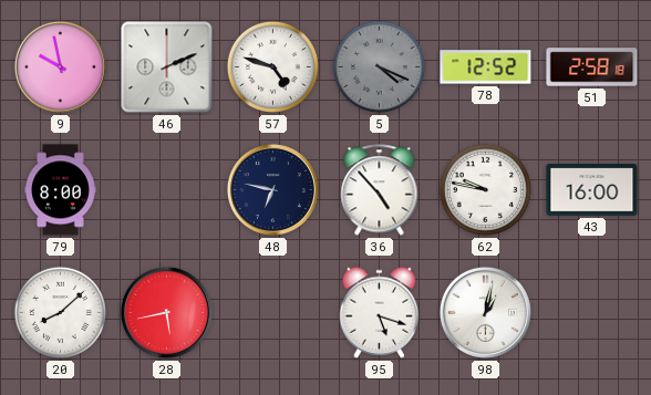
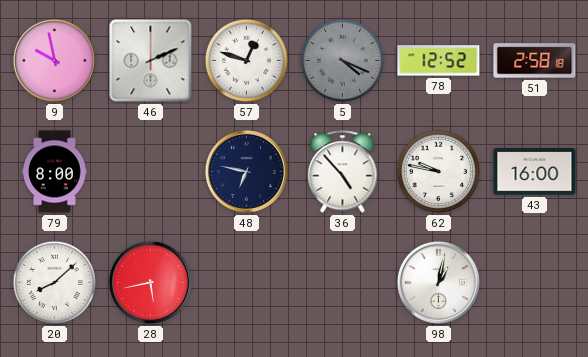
57: 4:48 -> 12:48
95: 5:18 -> none
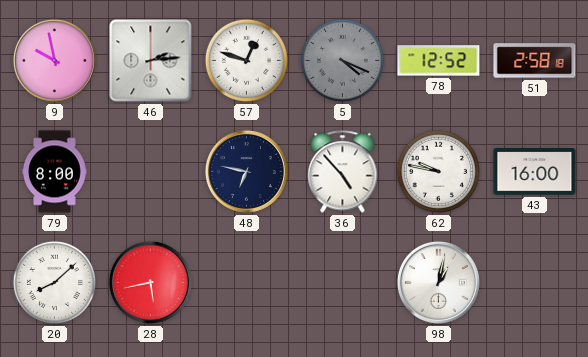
46: 2:11 -> 2:14
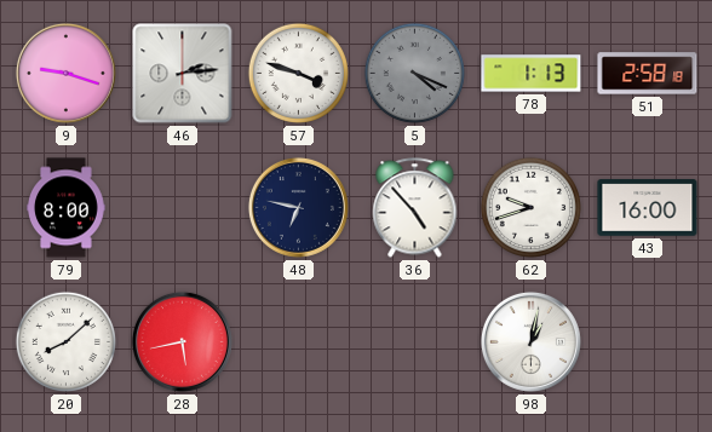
9: 9:58 -> 9:18
57: 12:48 -> 3:48
78: 12:52 -> 1:13
62: 9:47 -> 9:42
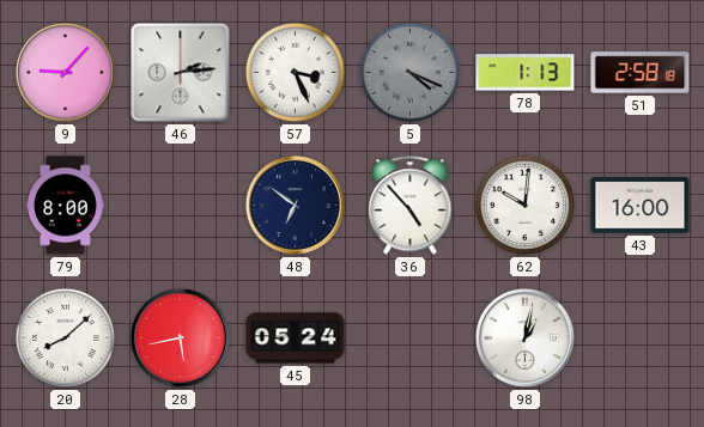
9: 9:18 -> 9:07
57: 3:48 -> 3:26
48: 6:47 -> 6:51
62: 9:42 -> 10:01
45: none -> 05:24
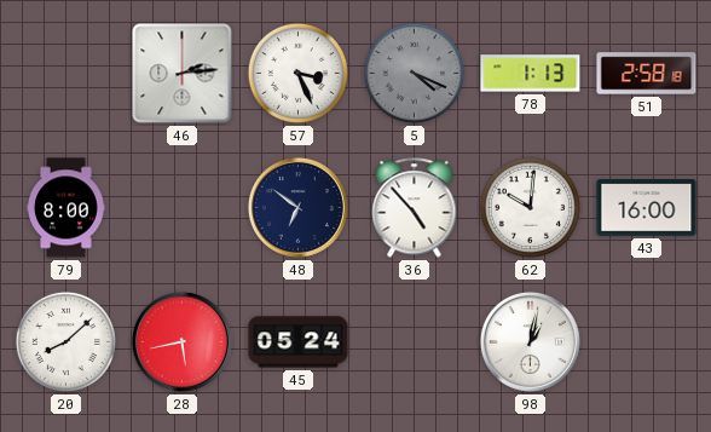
9: 9:07 -> none
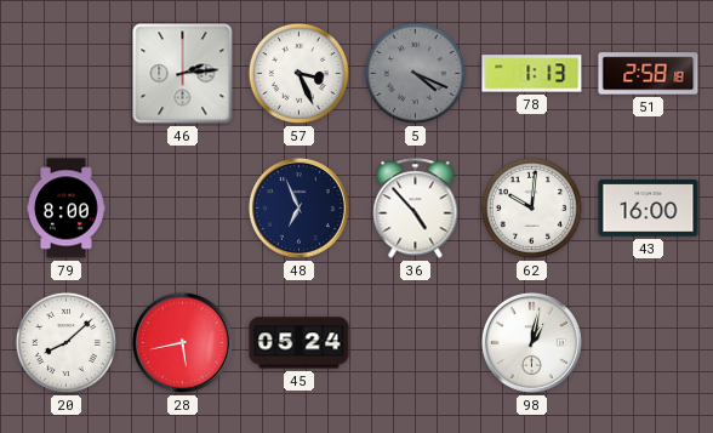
48: 6:51 -> 6:56
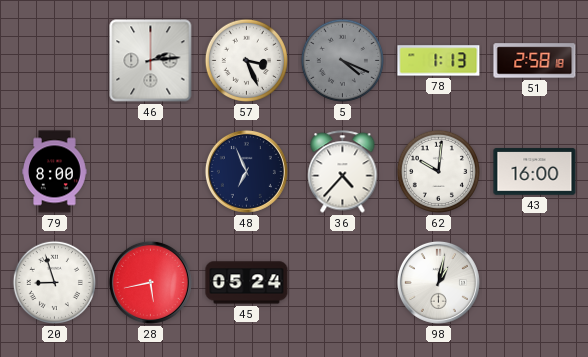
36: 4:53 -> 4:37
20: 8:08 -> 8:57
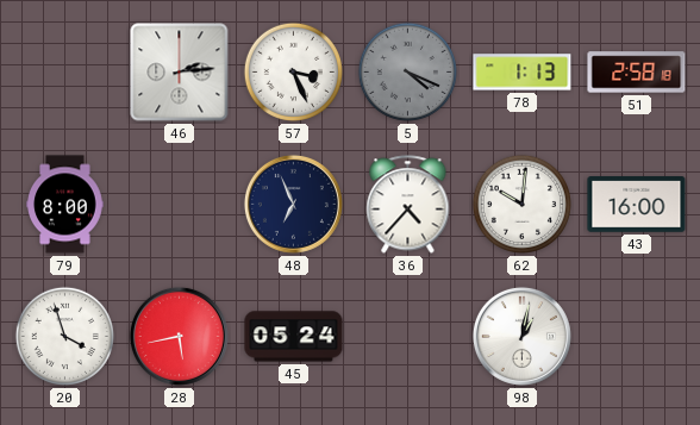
20: 8:57 -> 3:57
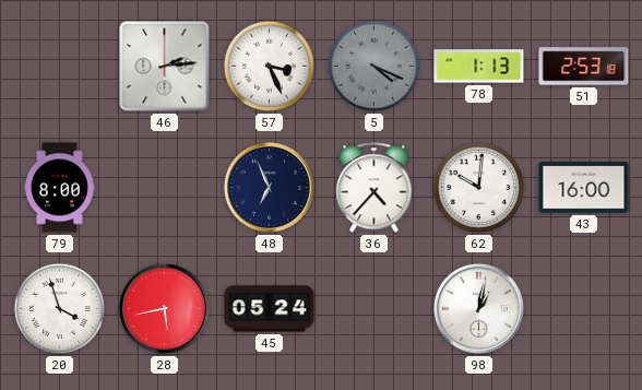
51: 2:58 -> 2:53
